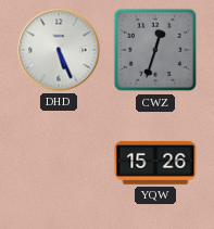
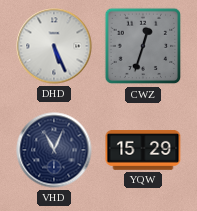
VHD: none -> 11:04
YQW: 15:26 -> 15:29
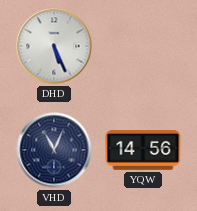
CWZ: 12:33 -> none
YQW: 15:29 -> 14:56
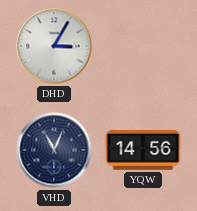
DHD: 5:26 -> 3:05
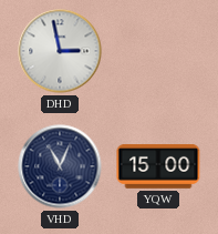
DHD: 3:05 -> 2:58
YQW: 14:56 -> 15:00
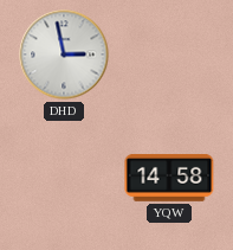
VHD: 11:04 -> none
YQW: 15:00 -> 14:58
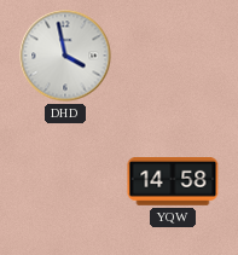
DHD: 2:58 -> 3:58
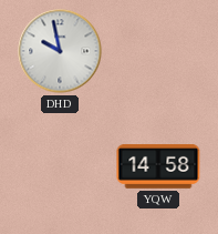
DHD: 3:58 -> 9:58
